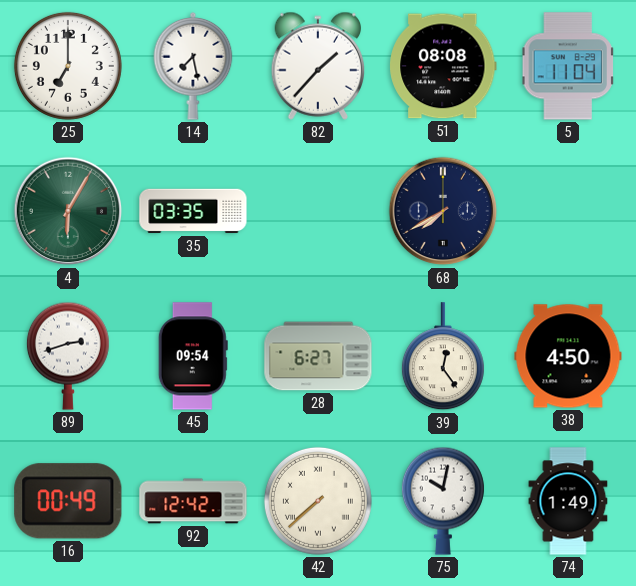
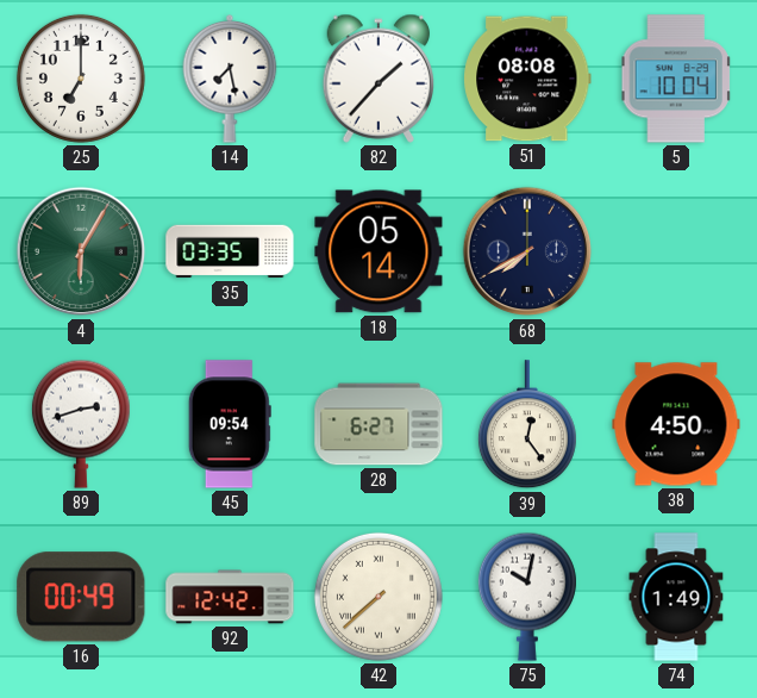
5: 11:04 -> 10:04
18: none -> 05:14
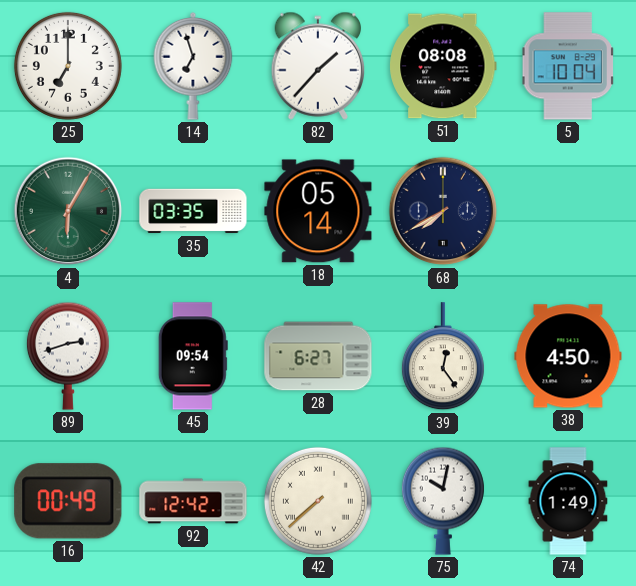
14: 7:28 -> 6:57
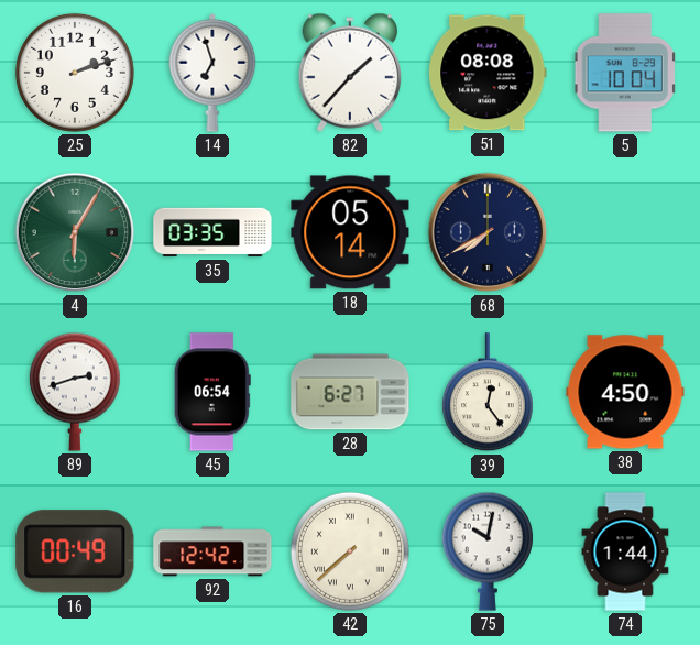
25: 7:00 -> 2:12
45: 09:54 -> 06:54
74: 1:49 -> 1:44
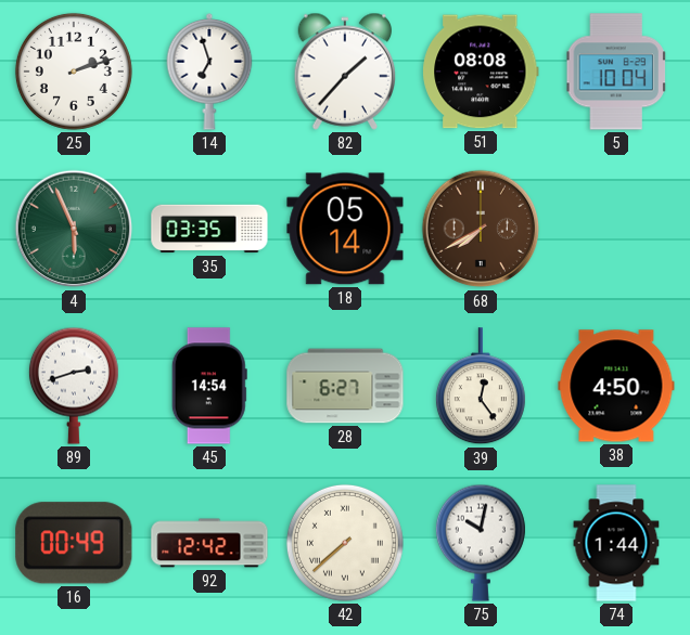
4: 6:05 -> 5:56
68 dial: navy -> brown
45: 06:54 -> 14:54
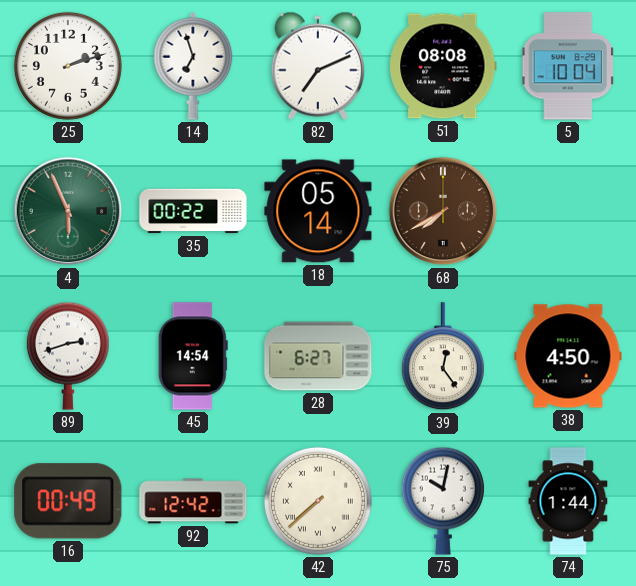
82: 1:37 -> 7:11
35: 03:35 -> 00:22
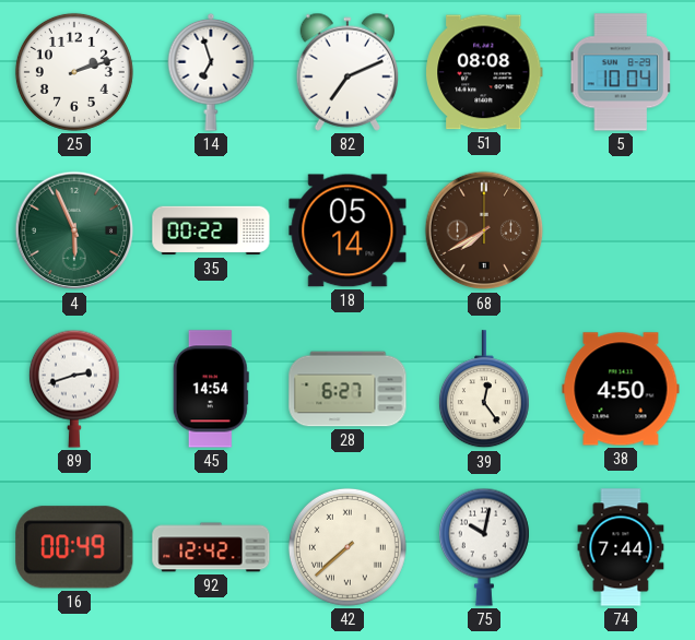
74: 1:44 -> 7:44
